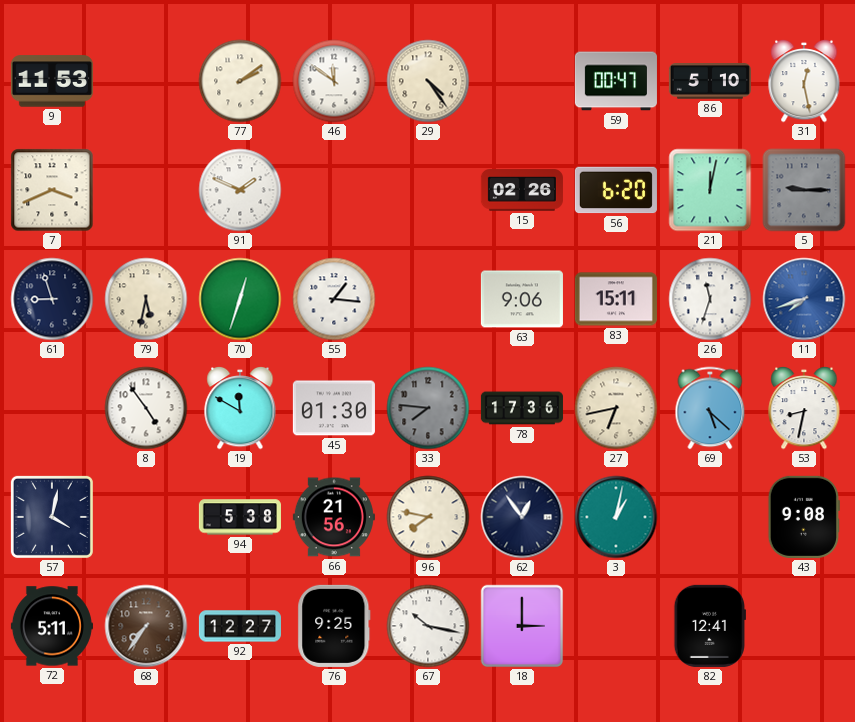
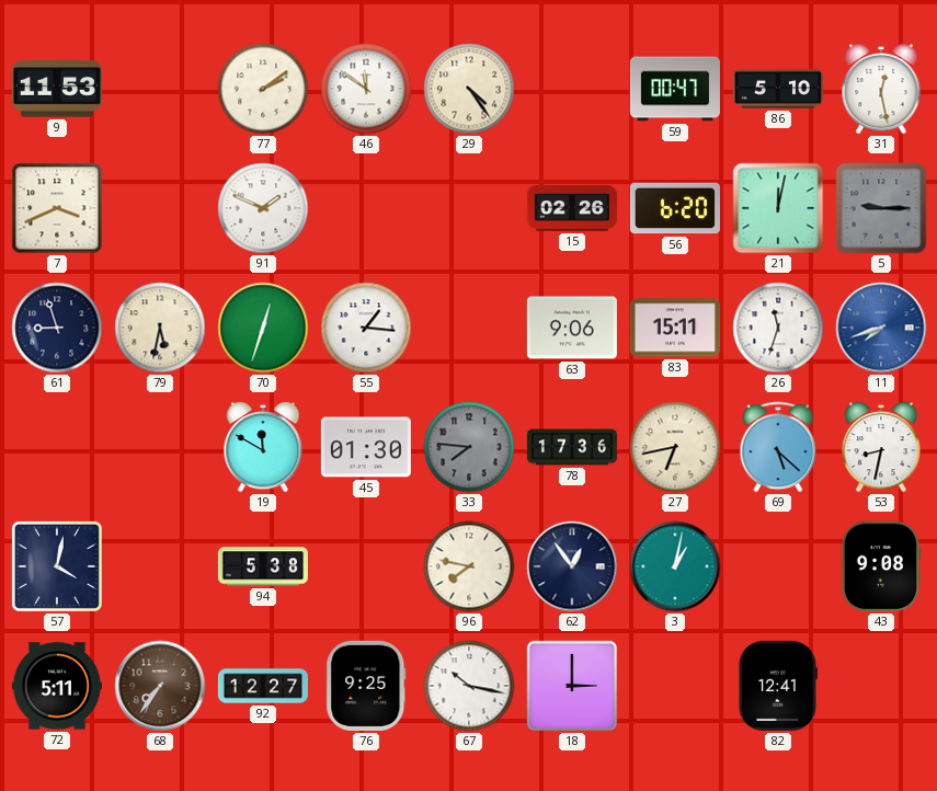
8: 4:54 -> none
66: 21:56 -> none
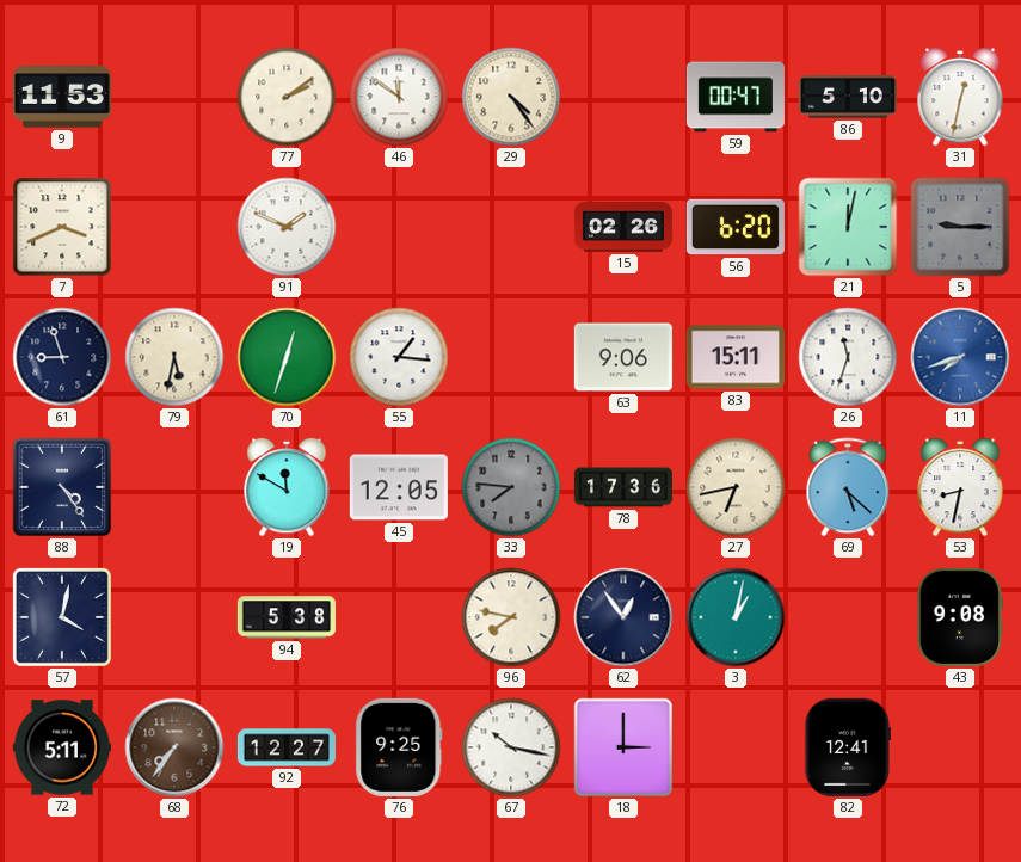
31: 12:28 -> 12:32
88: none -> 4:24
45: 01:30 -> 12:05
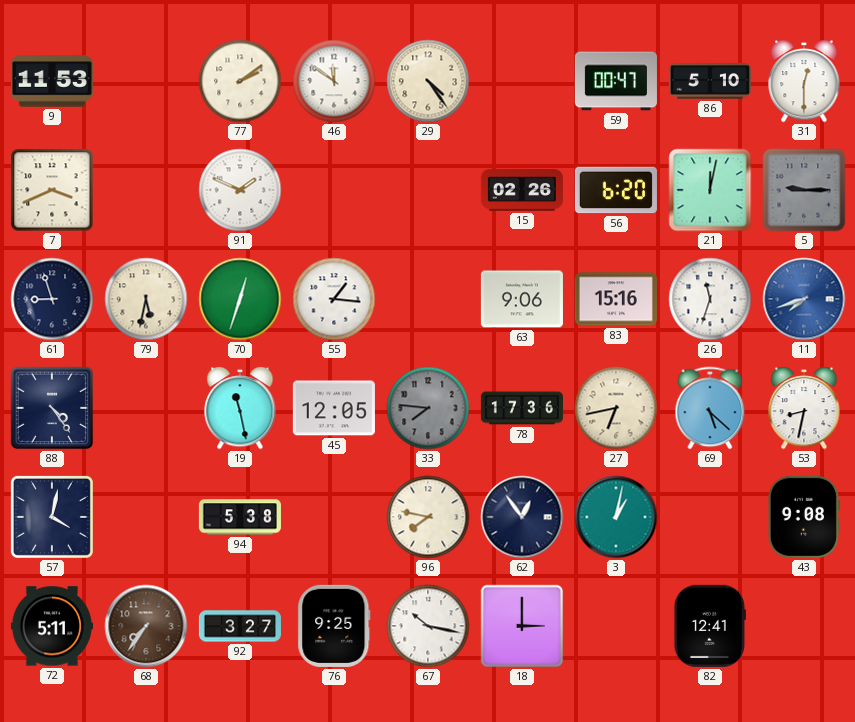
31: 12:32 -> 12:30
83: 15:11 -> 15:16
19: 11:50 -> 11:28
92: 12:27 -> 3:27
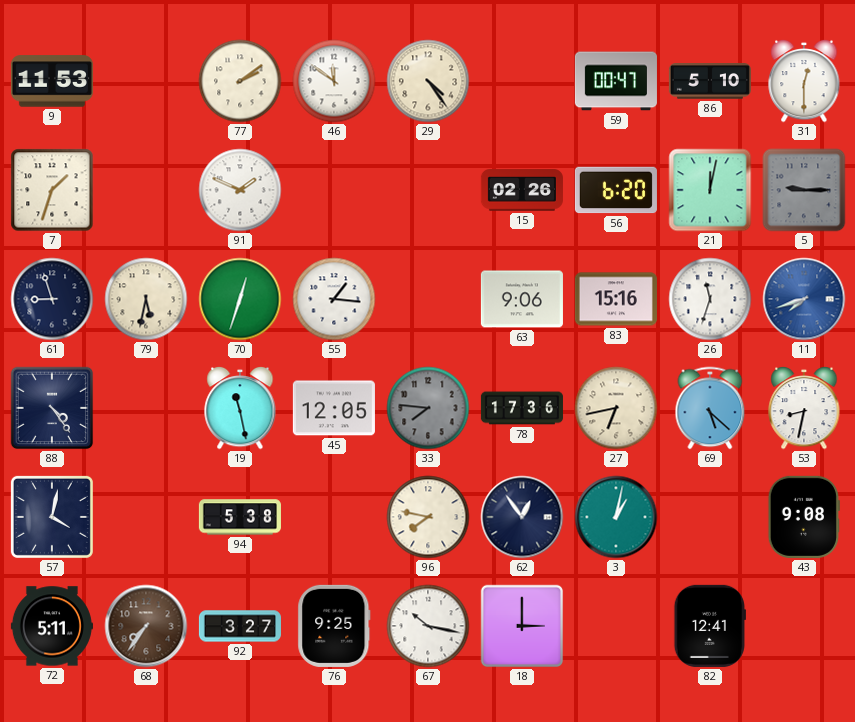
7: 3:41 -> 1:33
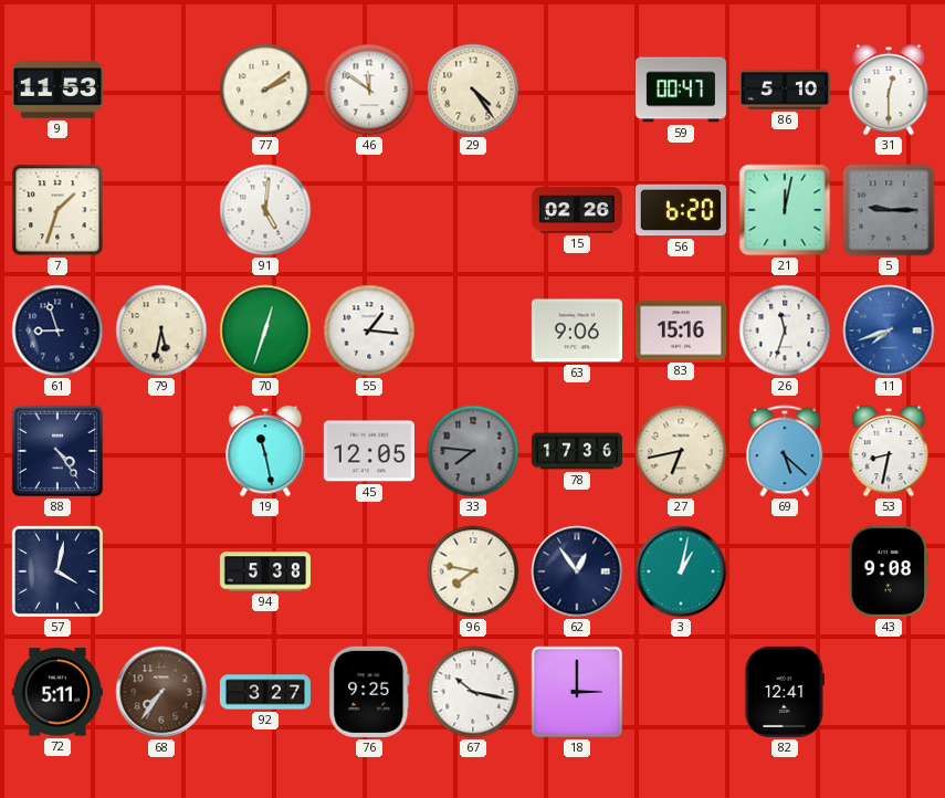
91: 1:49 -> 5:01
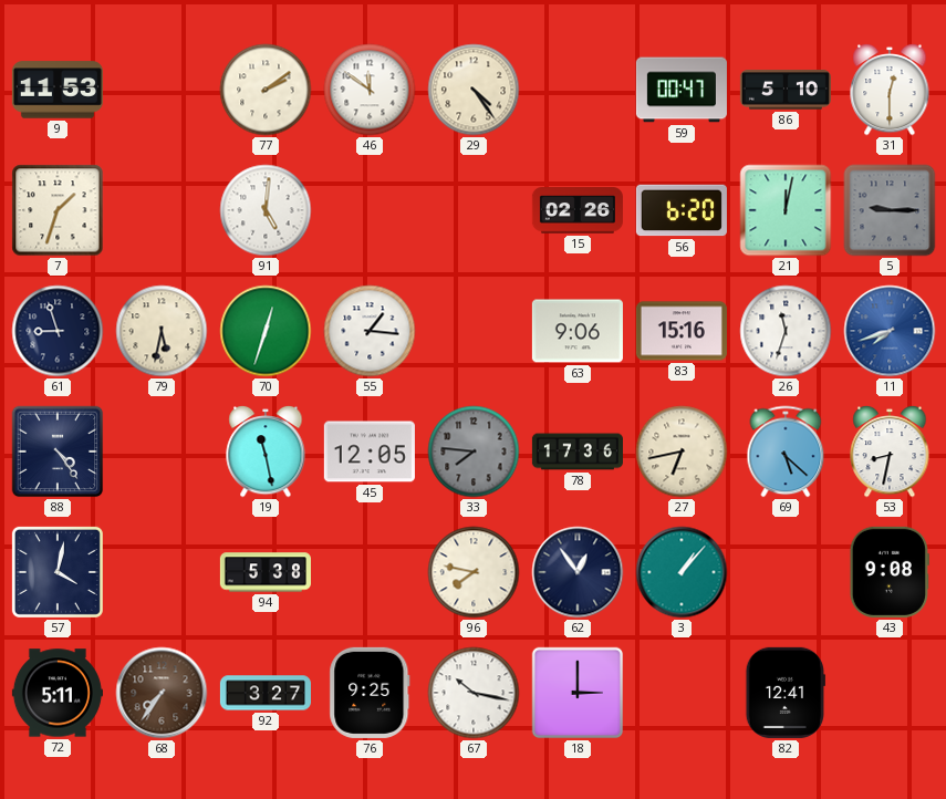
3: 1:02 -> 1:07
